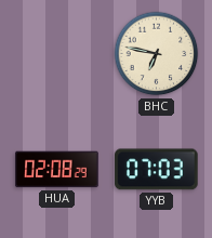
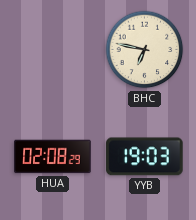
YYB: 07:03 -> 19:03
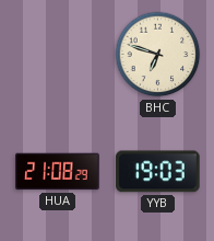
BHC: 6:47 -> 6:48
HUA: 02:08 -> 21:08
